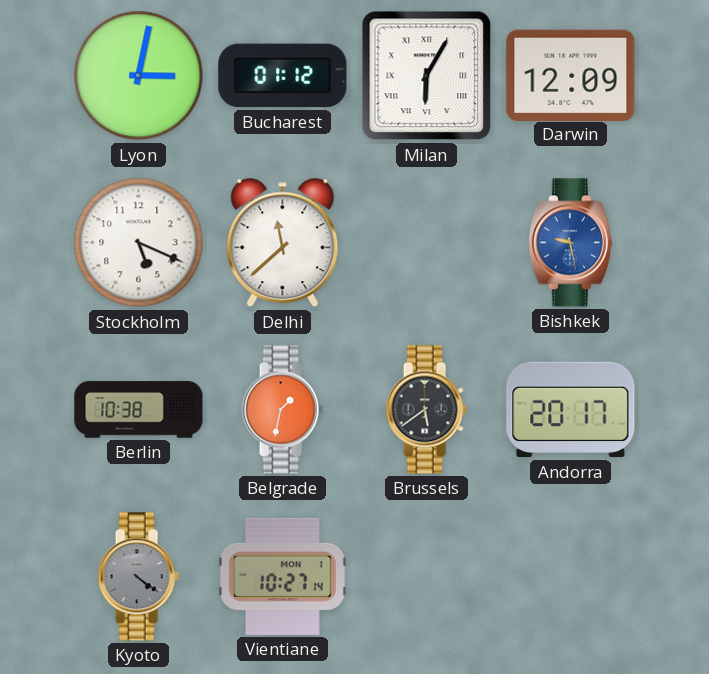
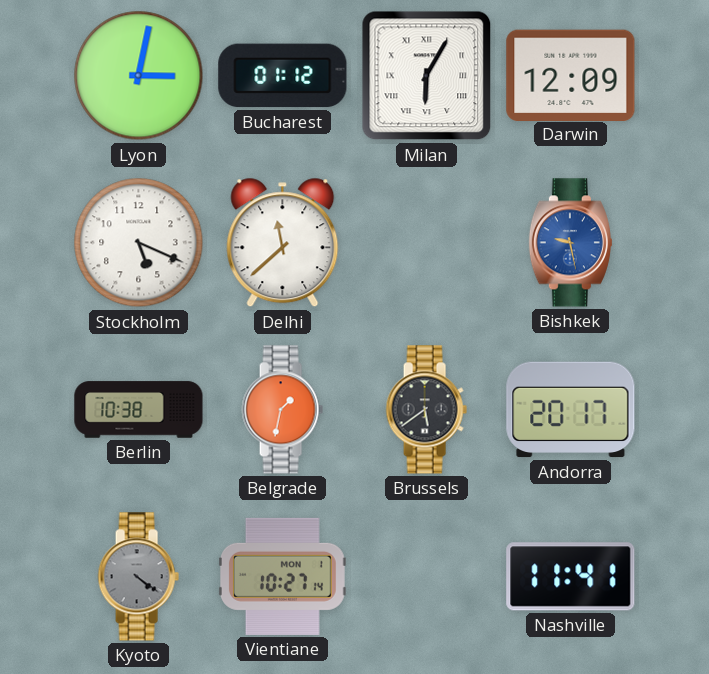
Nashville: none -> 11:41
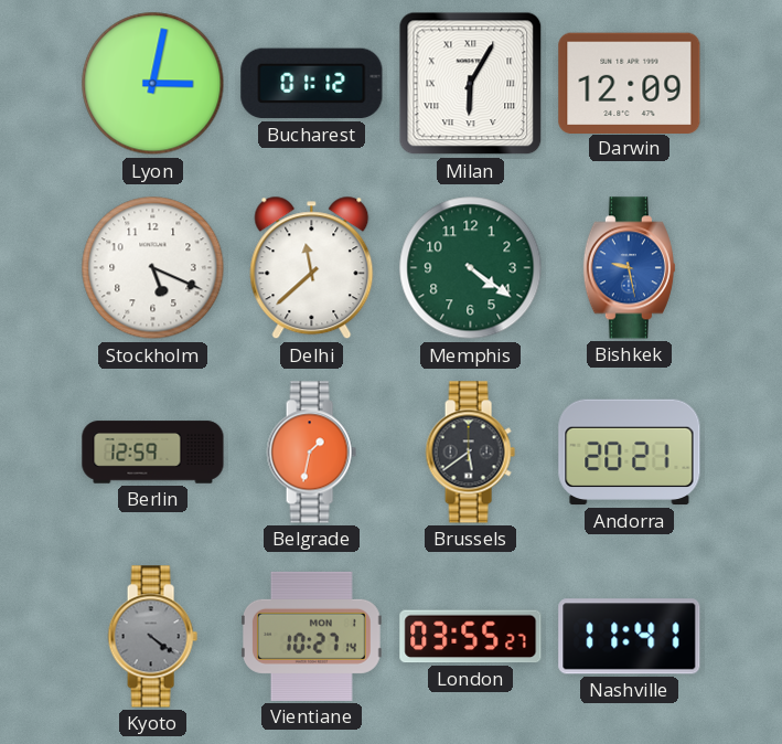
Memphis: none -> 4:21
Berlin: 10:38 -> 12:59
Andorra: 20:17 -> 20:21
London: none -> 03:55
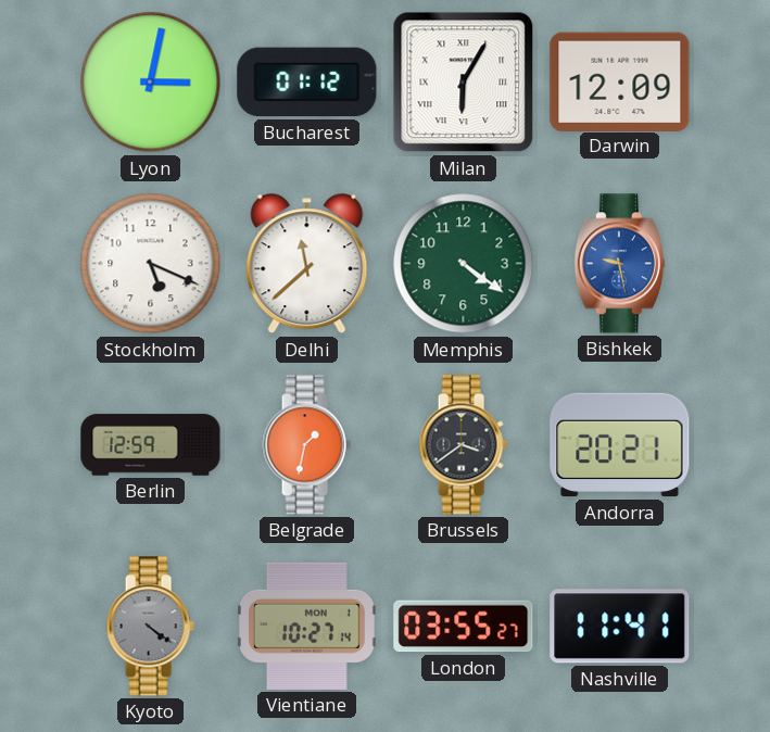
Brussels: 5:39 -> 3:39
